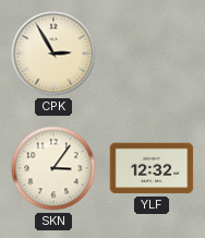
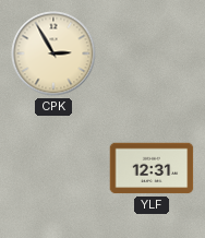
SKN: 3:06 -> none
YLF: 12:32 -> 12:31
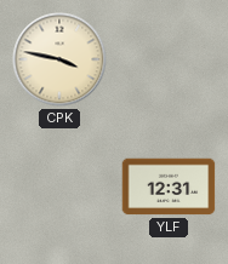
CPK: 2:55 -> 3:47
